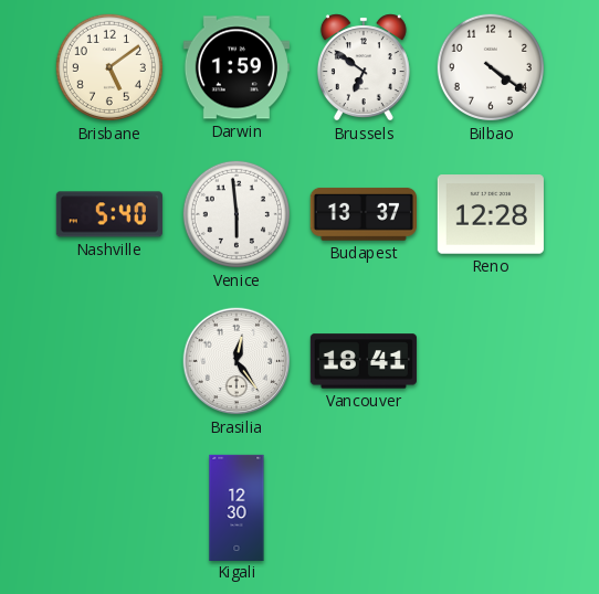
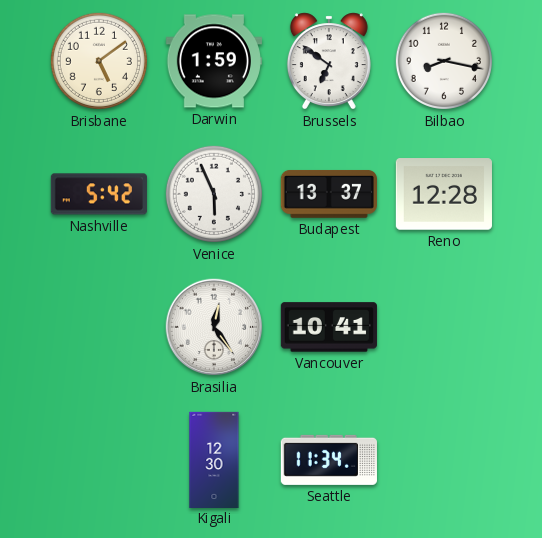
Bilbao: 4:21 -> 8:17
Nashville: 5:40 -> 5:42
Venice: 5:59 -> 5:56
Vancouver: 18:41 -> 10:41
Seattle: none -> 11:34
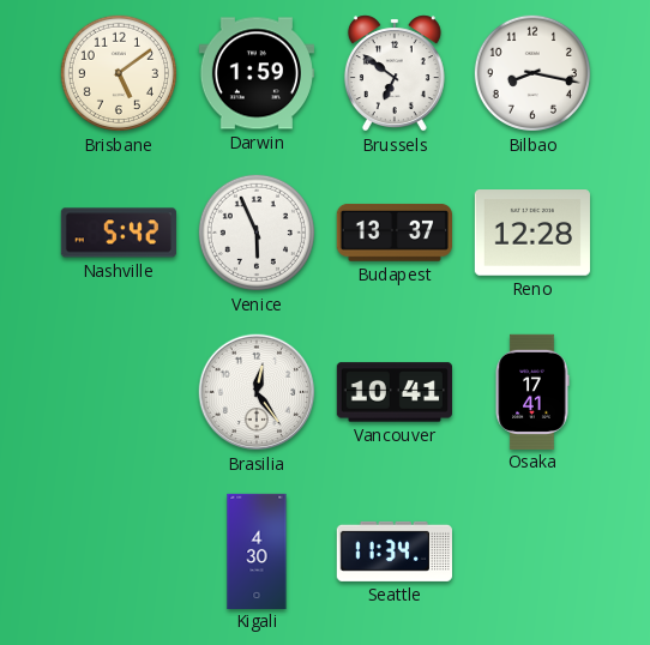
Osaka: none -> 17:41
Kigali: 12:30 -> 4:30
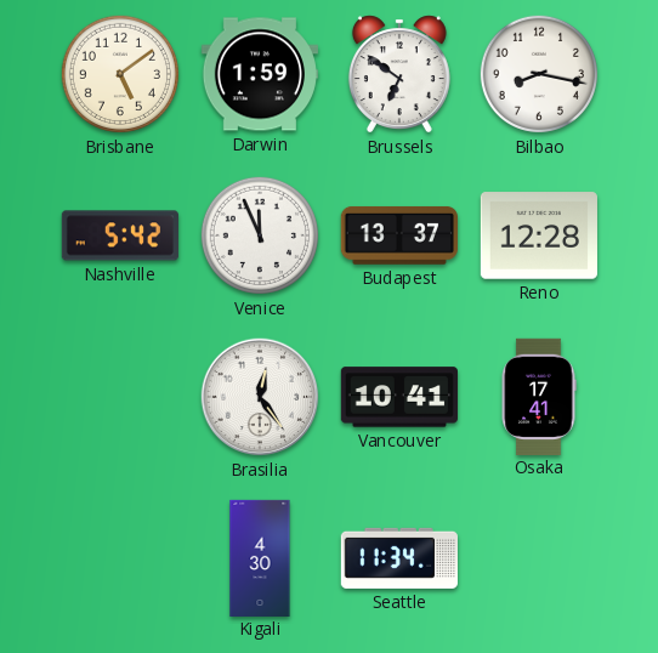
Venice: 5:56 -> 11:56
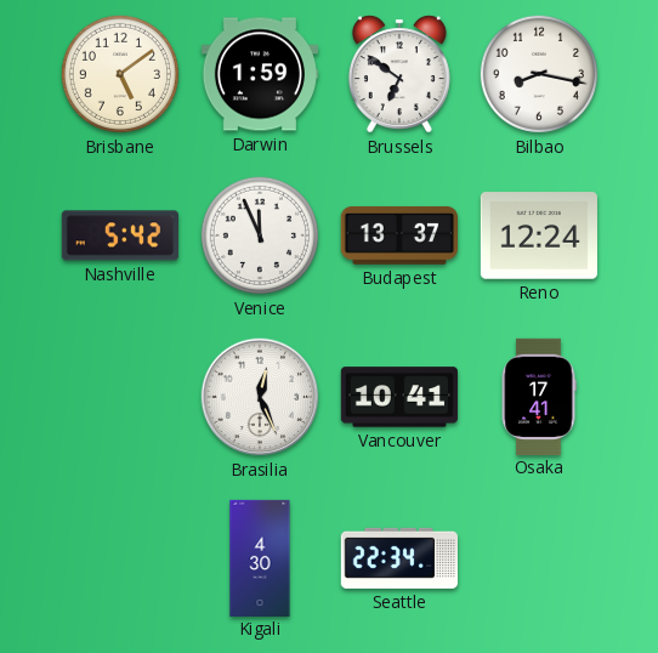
Reno: 12:28 -> 12:24
Brasilia: 12:24 -> 12:26
Seattle: 11:34 -> 22:34
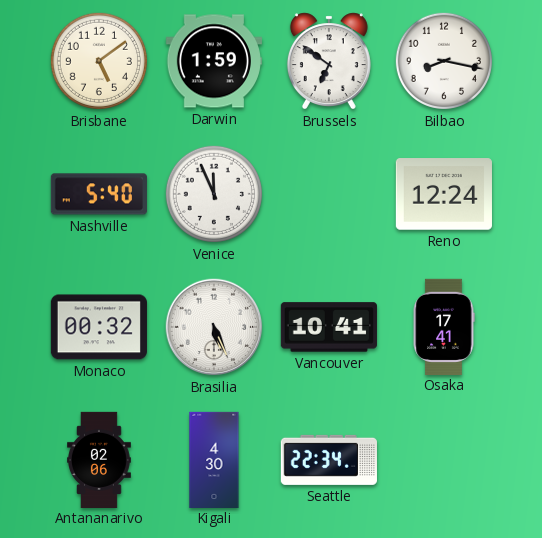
Nashville: 5:42 -> 5:40
Budapest: 13:37 -> none
Monaco: none -> 00:32
Brasilia: 12:26 -> 5:26
Antananarivo: none -> 02:06
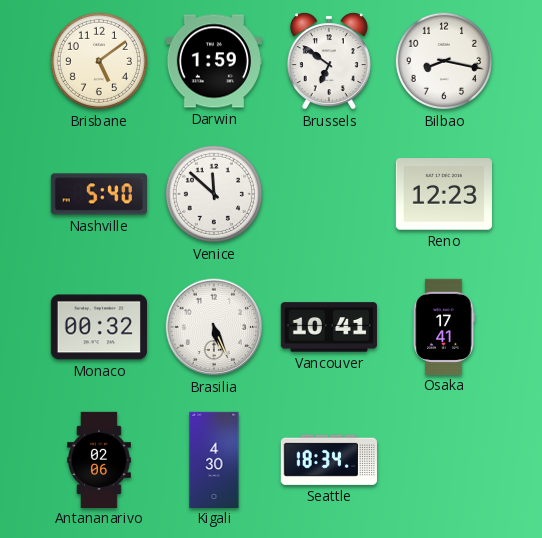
Venice: 11:56 -> 11:52
Reno: 12:24 -> 12:23
Seattle: 22:34 -> 18:34
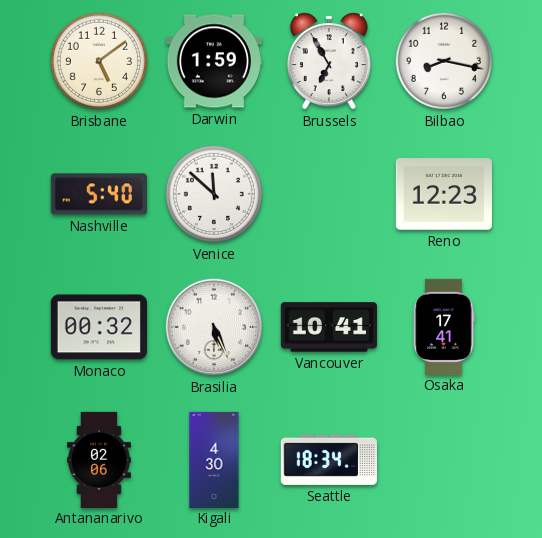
Brussels: 6:51 -> 6:55
